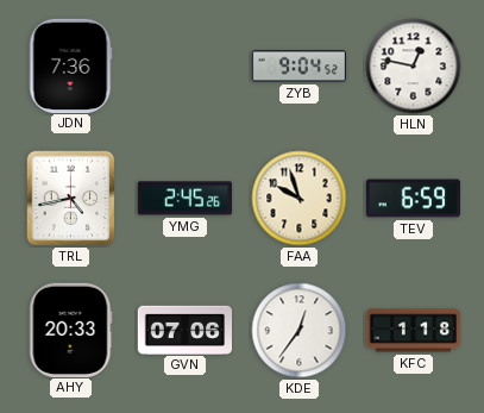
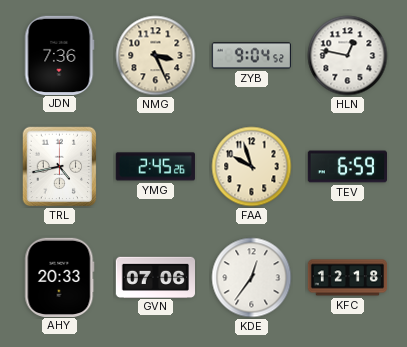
NMG: none -> 3:26
KFC: 1:18 -> 12:18
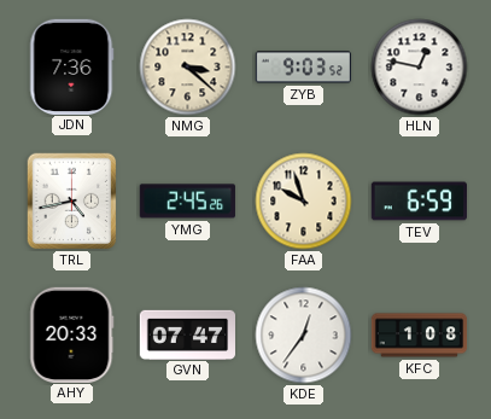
NMG: 3:26 -> 3:22
ZYB: 9:04 -> 9:03
GVN: 07:06 -> 07:47
KFC: 12:18 -> 1:08
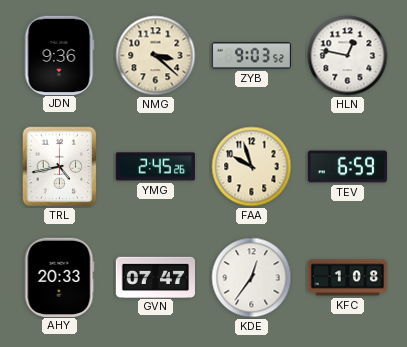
JDN: 7:36 -> 9:36
